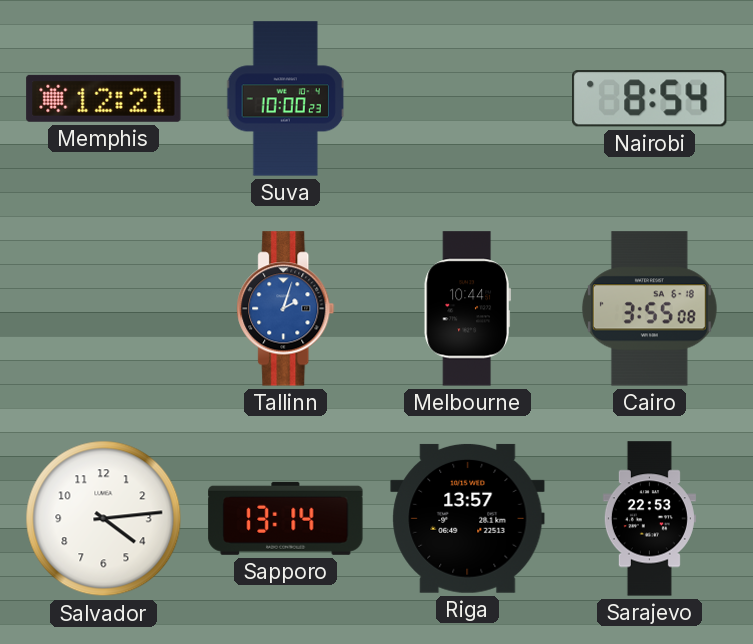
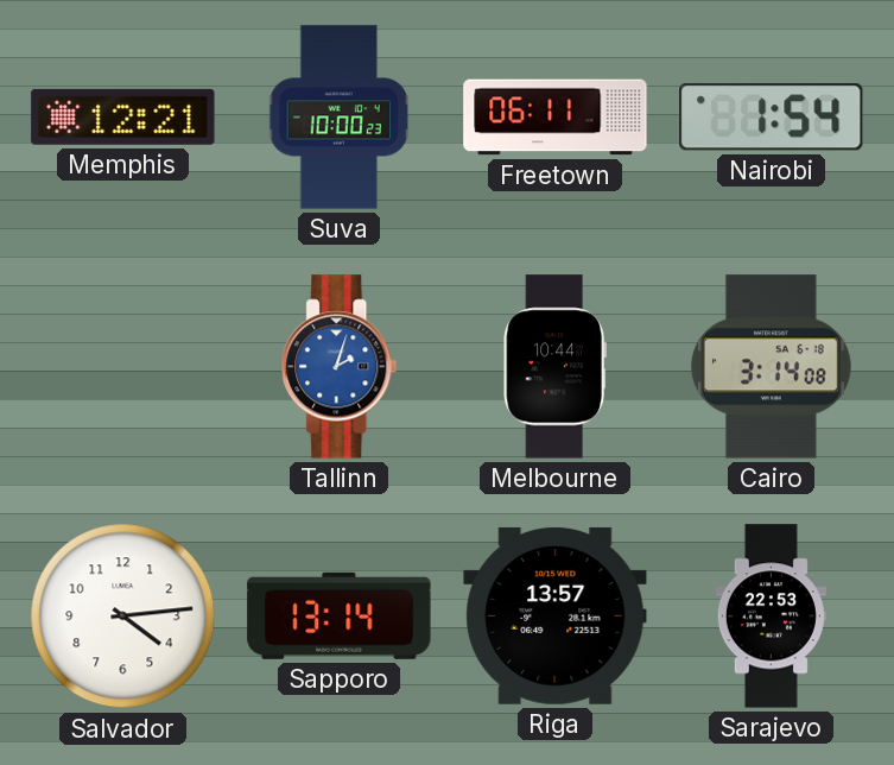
Freetown: none -> 06:11
Nairobi: 8:54 -> 1:54
Cairo: 3:55 -> 3:14
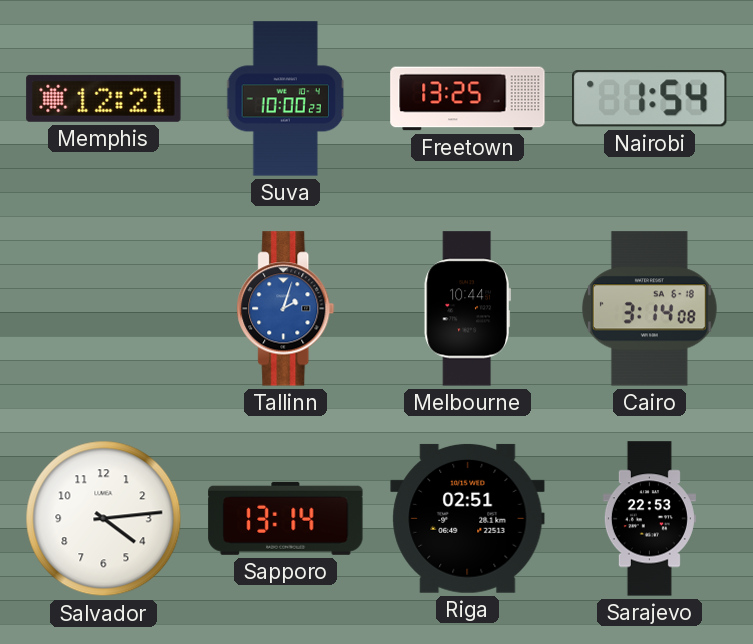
Freetown: 06:11 -> 13:25
Riga: 13:57 -> 02:51
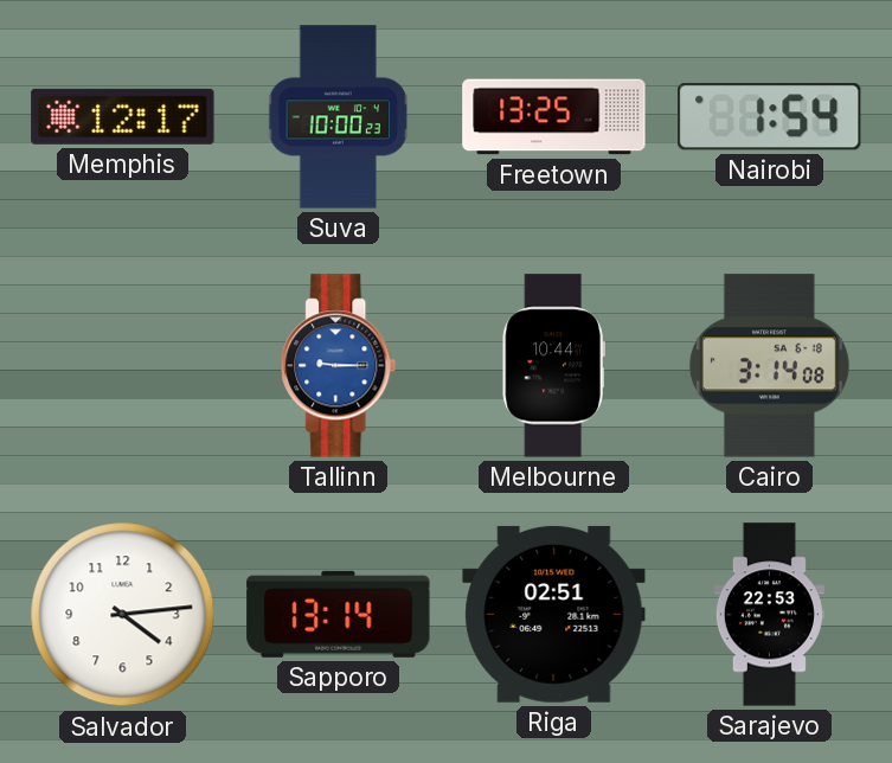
Memphis: 12:21 -> 12:17
Tallinn: 2:03 -> 9:15
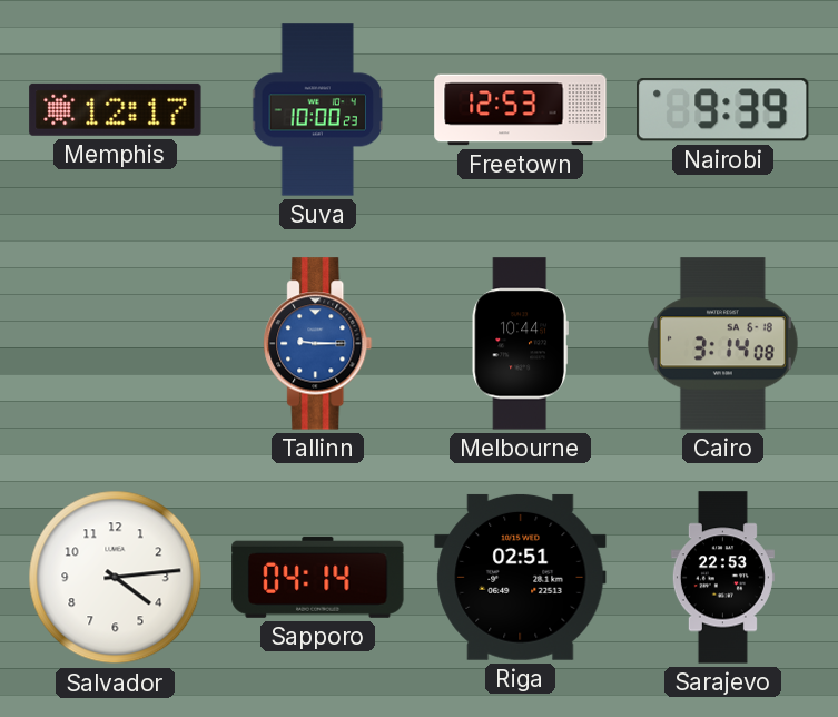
Freetown: 13:25 -> 12:53
Nairobi: 1:54 -> 9:39
Sapporo: 13:14 -> 04:14
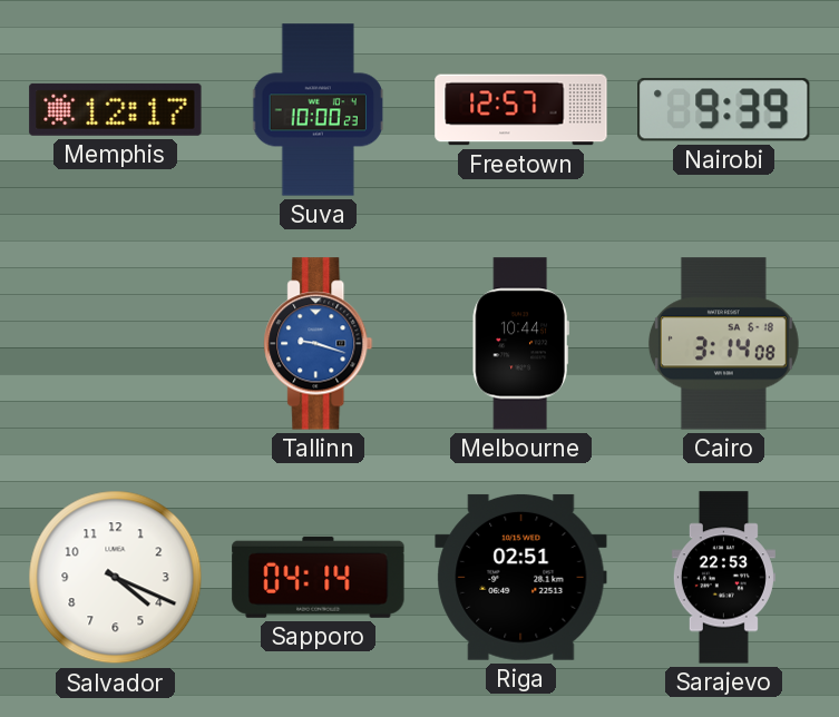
Freetown: 12:53 -> 12:57
Tallinn: 9:15 -> 9:18
Salvador: 4:14 -> 4:19
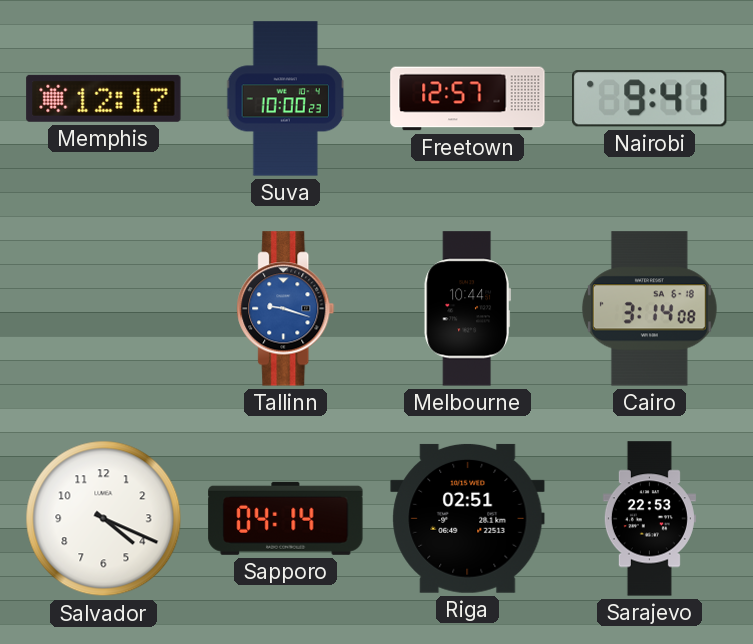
Nairobi: 9:39 -> 9:41
